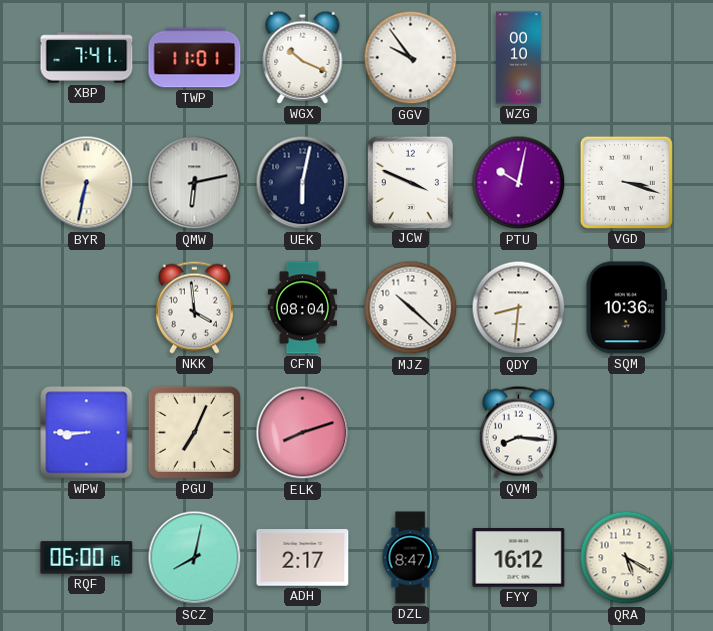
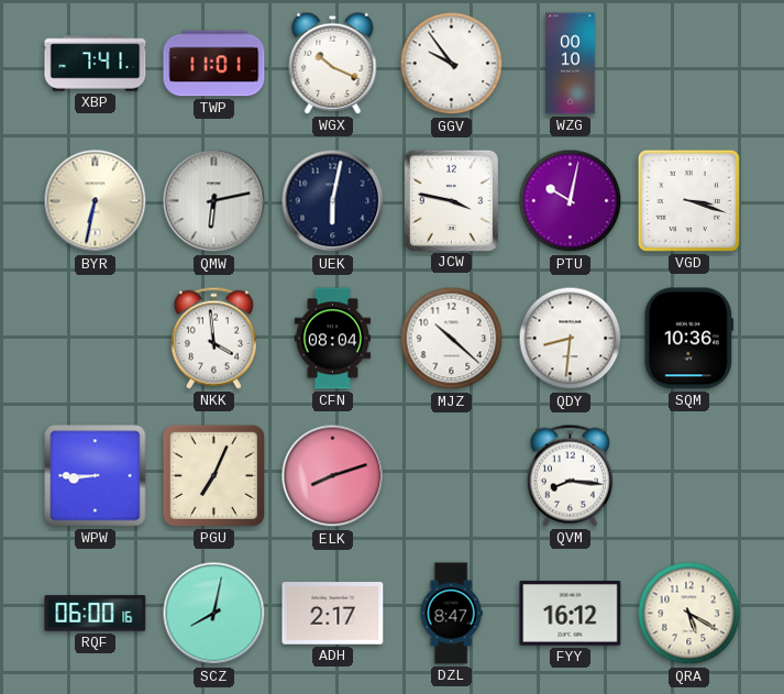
JCW: 3:49 -> 3:47
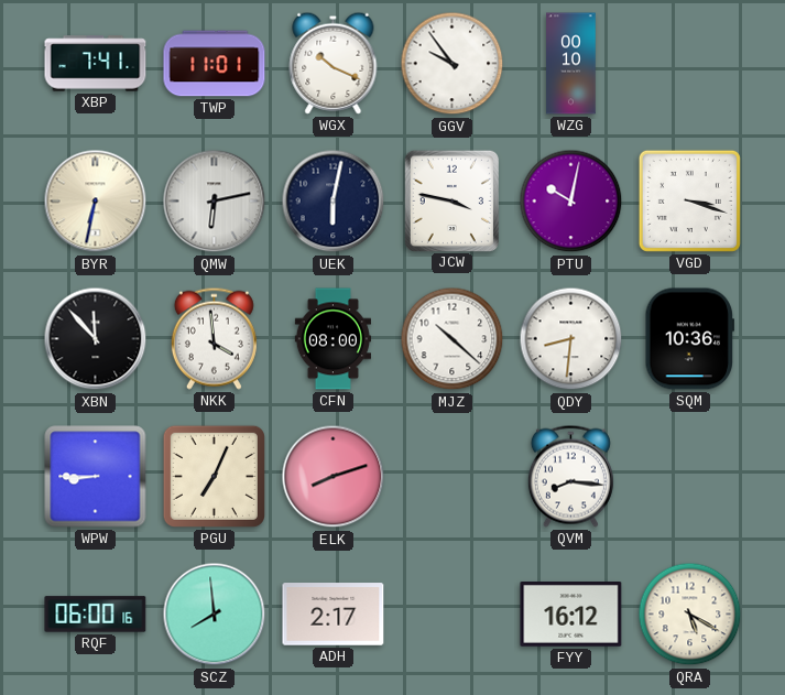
XBN: none -> 11:53
CFN: 08:04 -> 08:00
SCZ: 8:02 -> 7:59
DZL: 8:47 -> none
